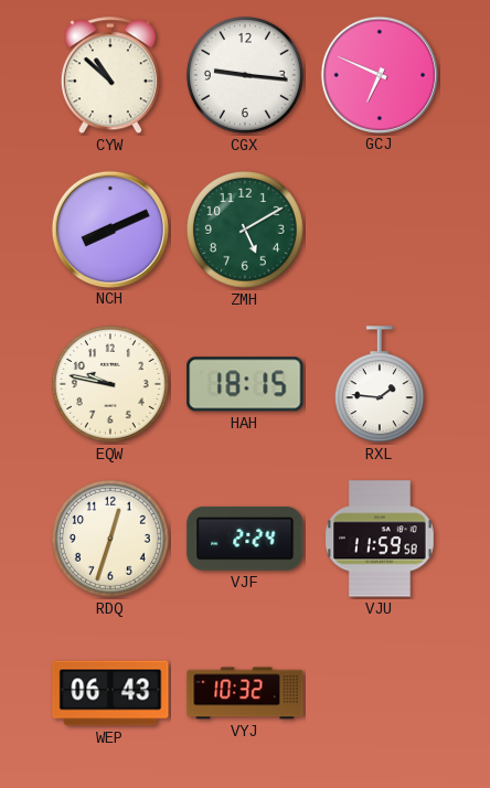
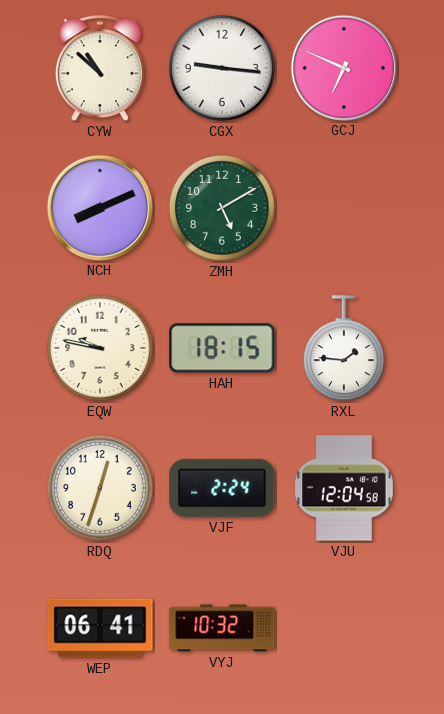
VJU: 11:59 -> 12:04
WEP: 06:43 -> 06:41
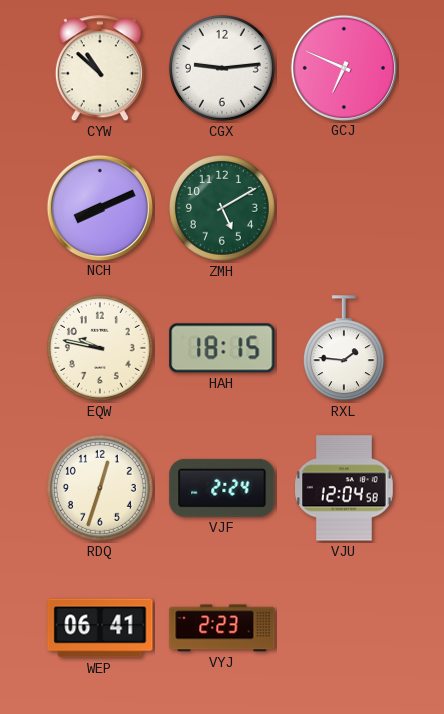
CGX: 9:16 -> 9:14
VYJ: 10:32 -> 2:23
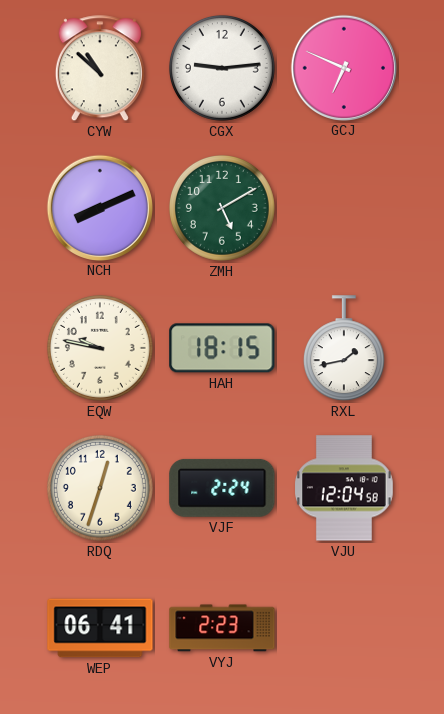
RXL: 1:46 -> 1:43
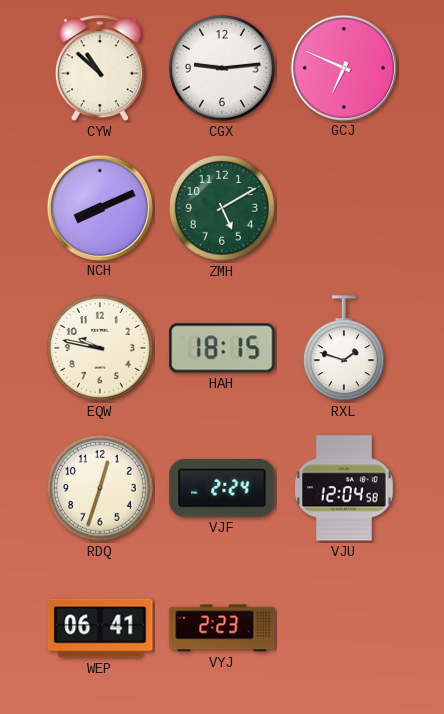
RXL: 1:43 -> 1:48
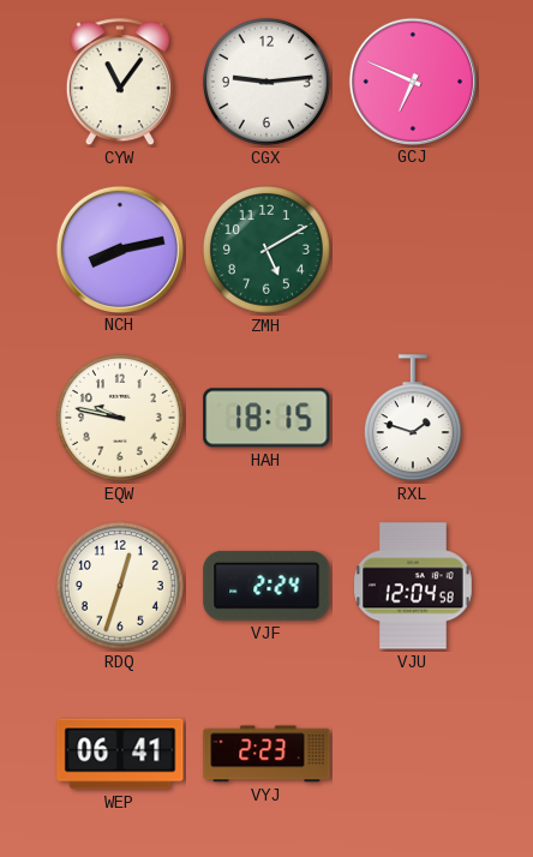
CYW: 10:52 -> 11:06
NCH: 8:11 -> 8:13
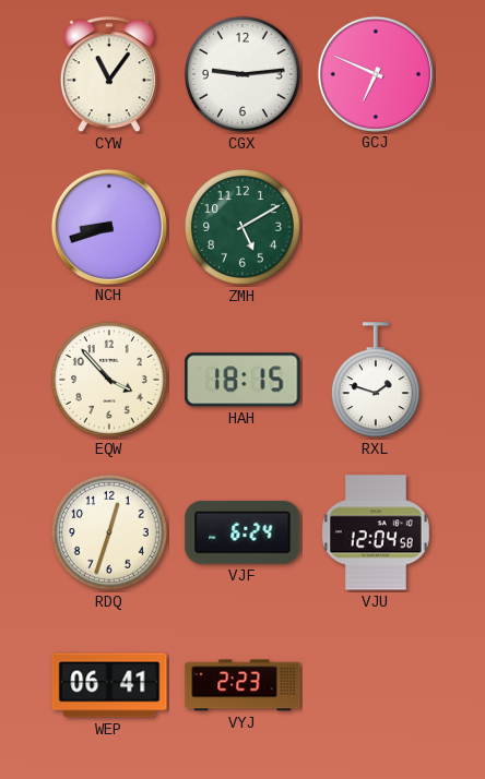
NCH: 8:13 -> 8:42
EQW: 9:47 -> 3:53
VJF: 2:24 -> 6:24
